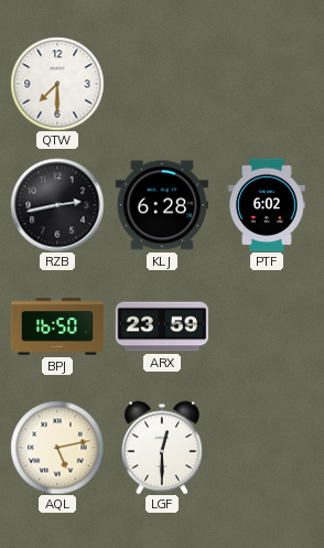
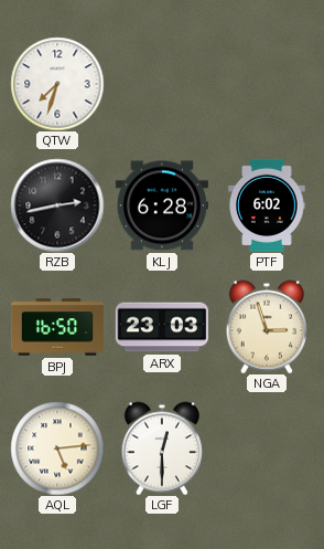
QTW: 7:30 -> 7:33
ARX: 23:59 -> 23:03
NGA: none -> 2:57
AQL: 5:13 -> 5:14
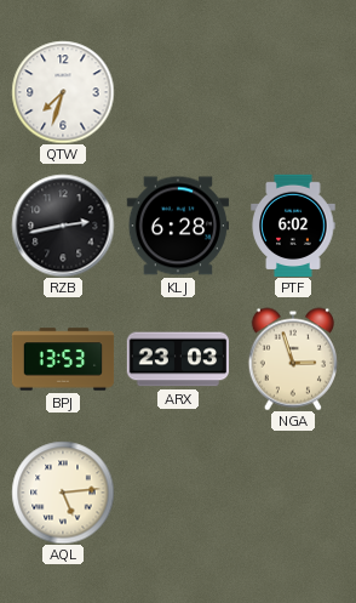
BPJ: 16:50 -> 13:53
LGF: 12:30 -> none
